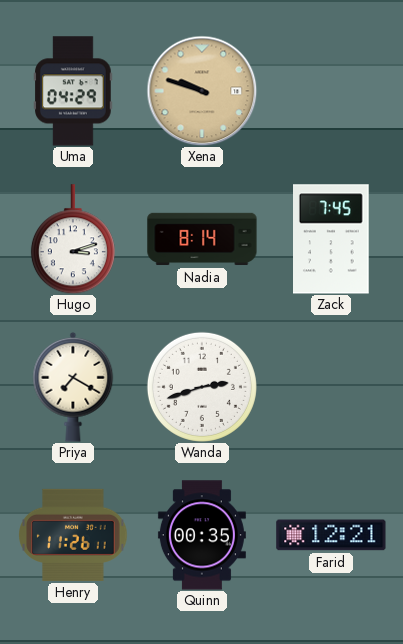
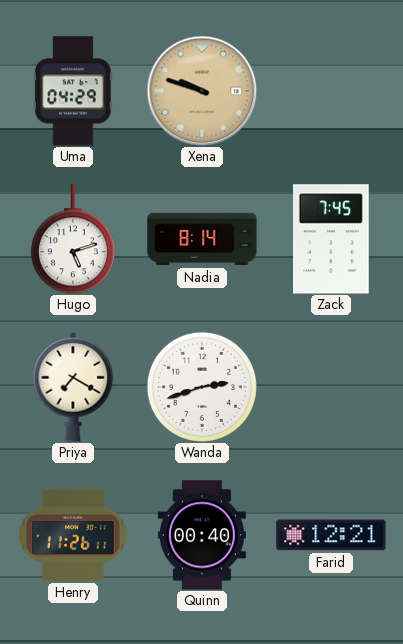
Hugo: 3:12 -> 5:12
Quinn: 00:35 -> 00:40
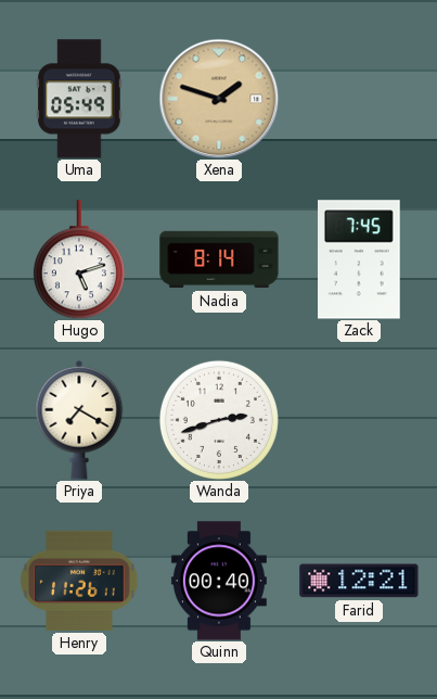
Uma: 04:29 -> 05:49
Xena: 9:48 -> 1:48
